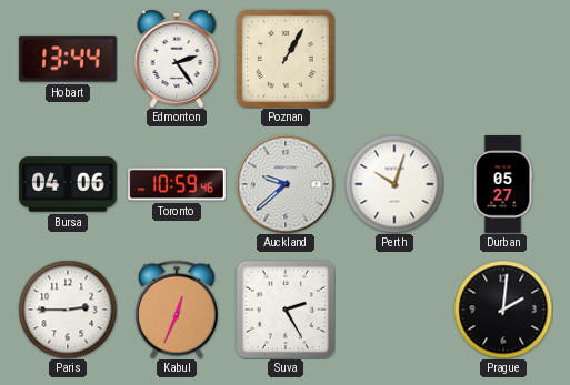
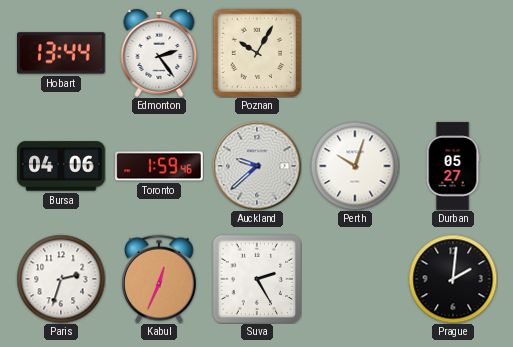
Poznan: 1:05 -> 10:05
Toronto: 10:59 -> 1:59
Paris: 2:45 -> 2:33
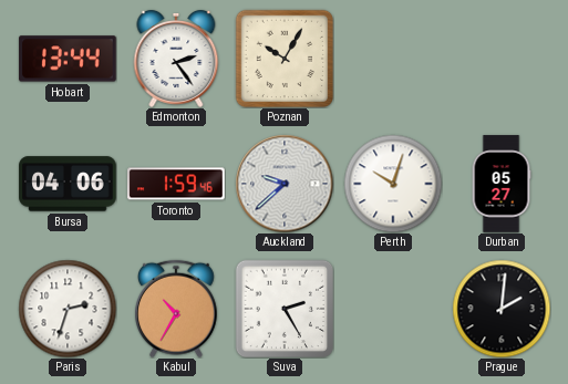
Kabul: 12:34 -> 10:35
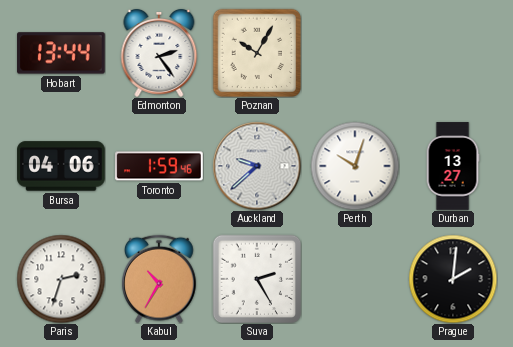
Durban: 05:27 -> 13:27
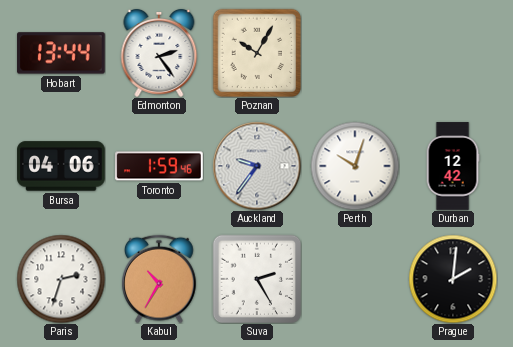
Auckland: 9:38 -> 9:36
Durban: 13:27 -> 12:42
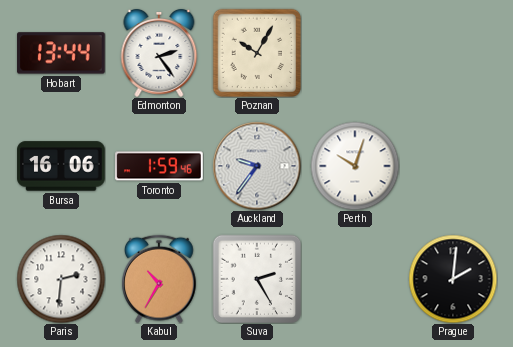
Bursa: 04:06 -> 16:06
Durban: 12:42 -> none
Paris: 2:33 -> 2:31
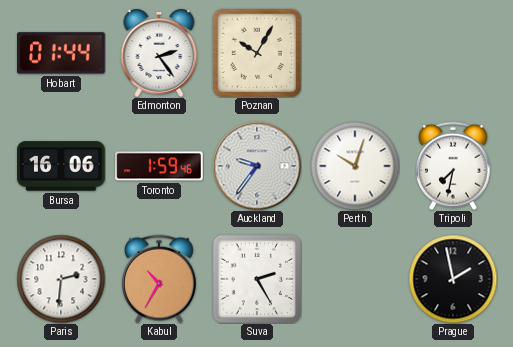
Hobart: 13:44 -> 01:44
Tripoli: none -> 7:32
Prague: 2:01 -> 1:58
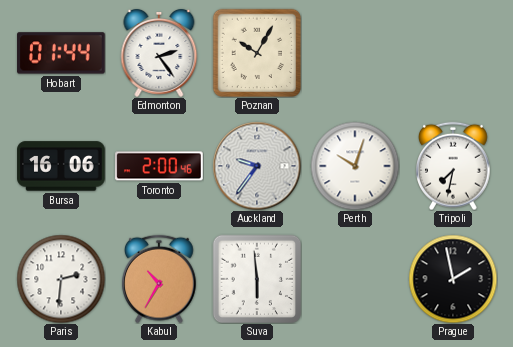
Toronto: 1:59 -> 2:00
Suva: 2:25 -> 5:59
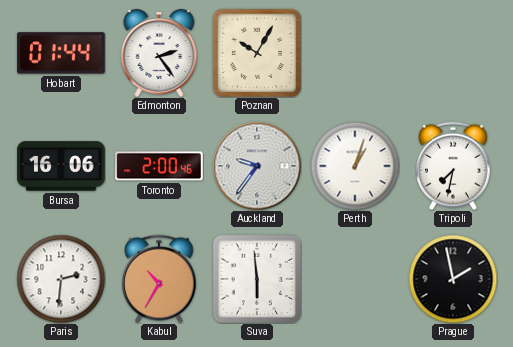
Perth: 10:03 -> 1:03
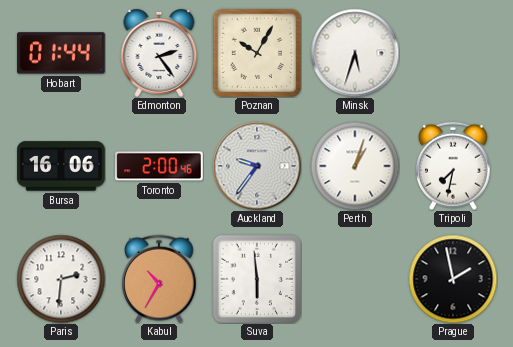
Minsk: none -> 5:33
